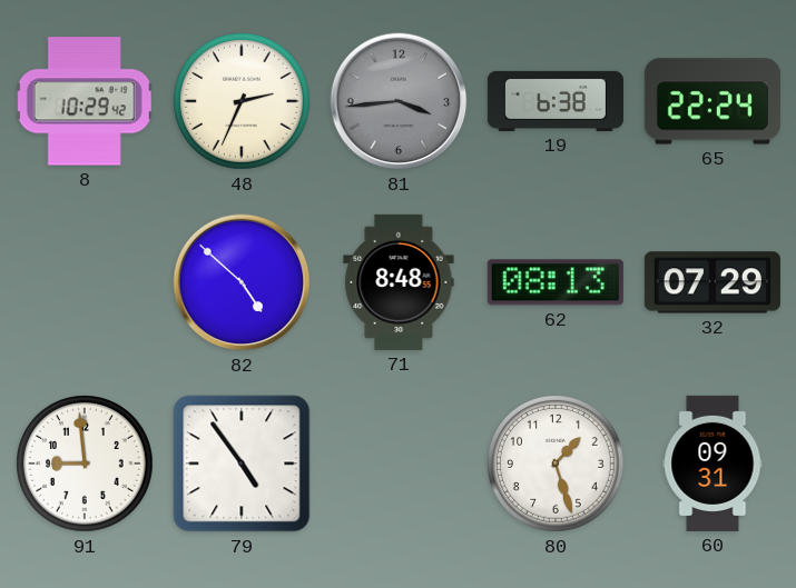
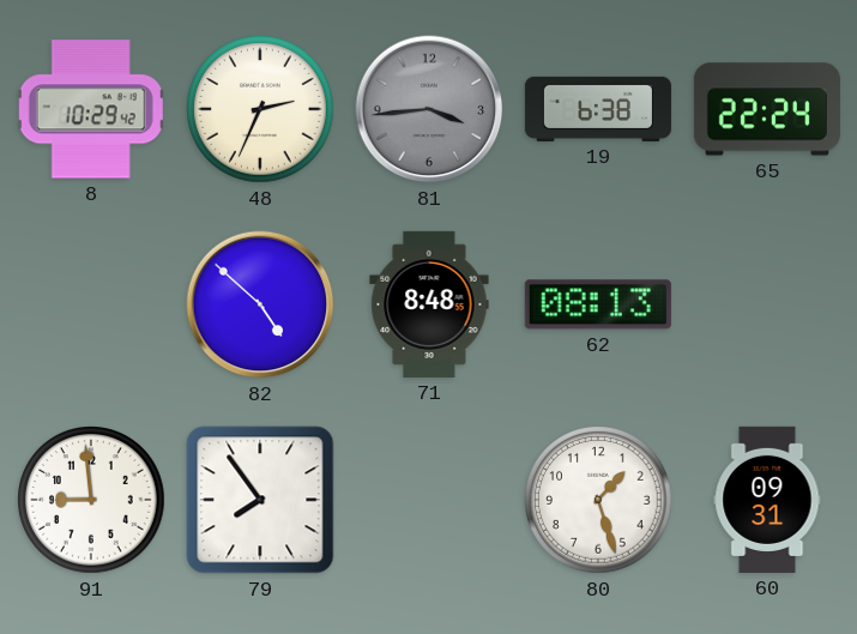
32: 07:29 -> none
79: 4:54 -> 7:54
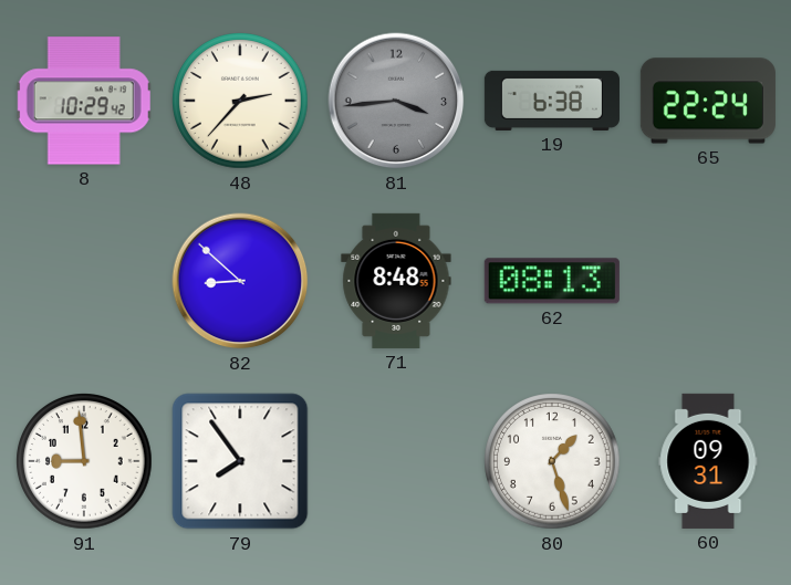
48: 2:34 -> 2:37
82: 4:52 -> 8:52
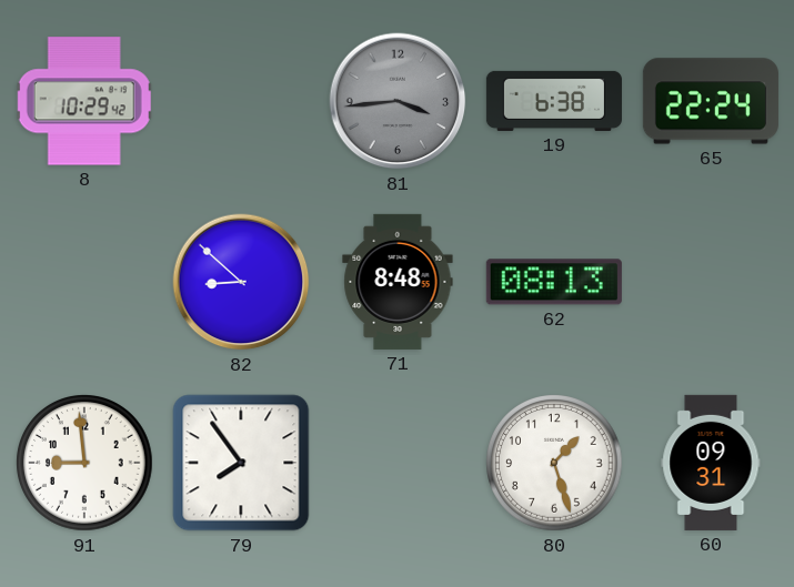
48: 2:37 -> none
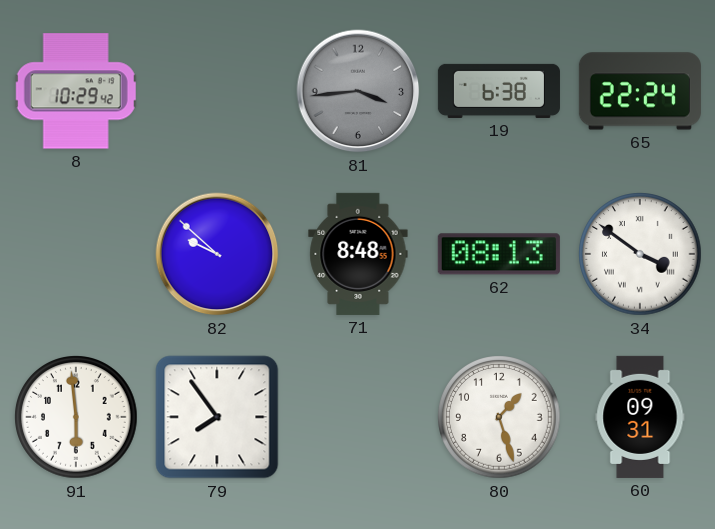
82: 8:52 -> 9:52
34: none -> 3:51
91: 8:59 -> 5:59
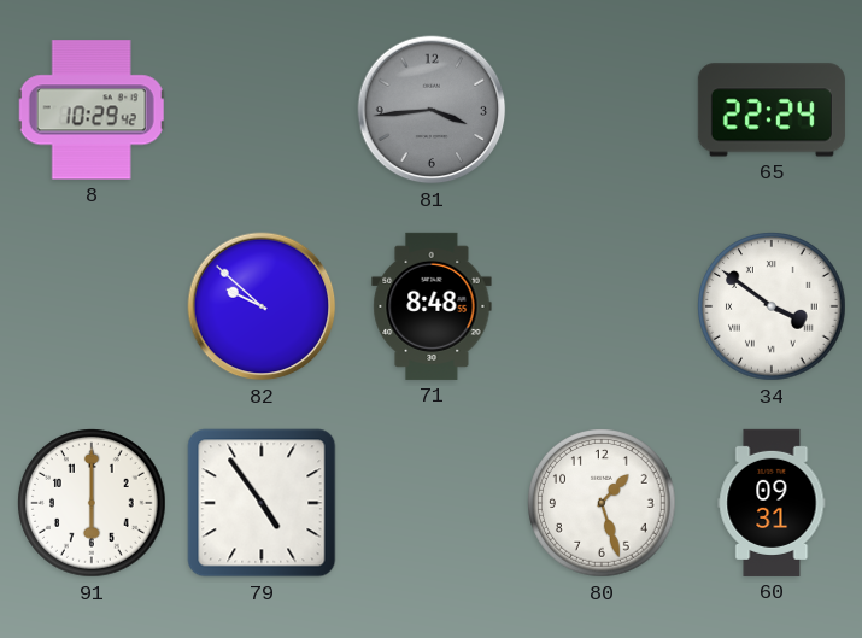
19: 6:38 -> none
62: 08:13 -> none
91: 5:59 -> 6:00
79: 7:54 -> 4:54
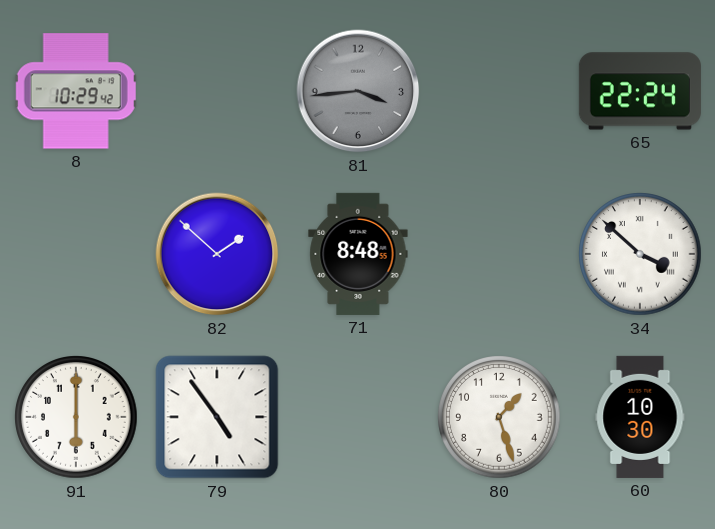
82: 9:52 -> 1:52
34: 3:51 -> 3:52
60: 09:31 -> 10:30
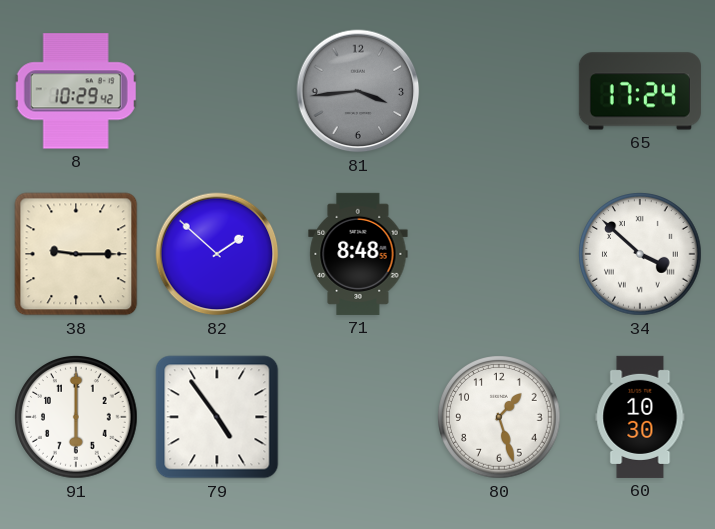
65: 22:24 -> 17:24
38: none -> 9:15
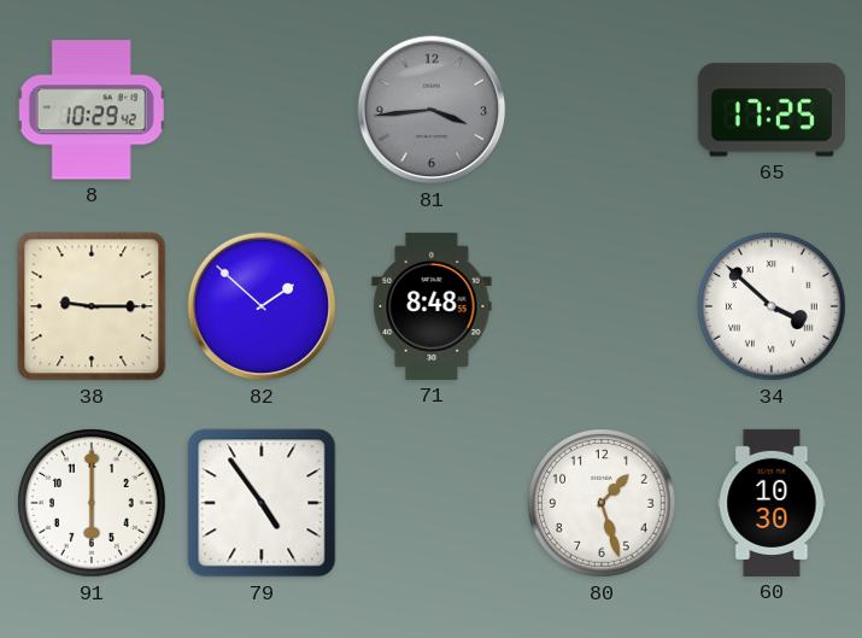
65: 17:24 -> 17:25
